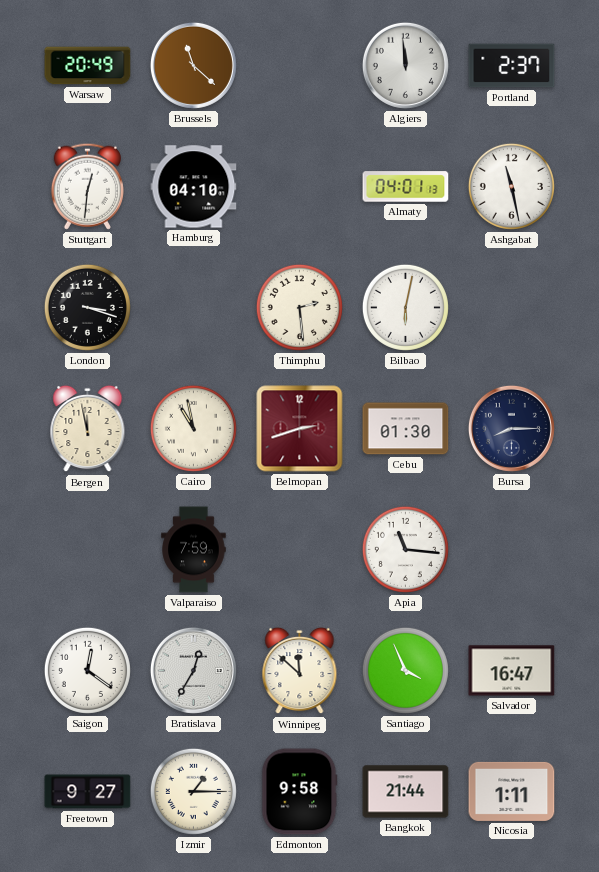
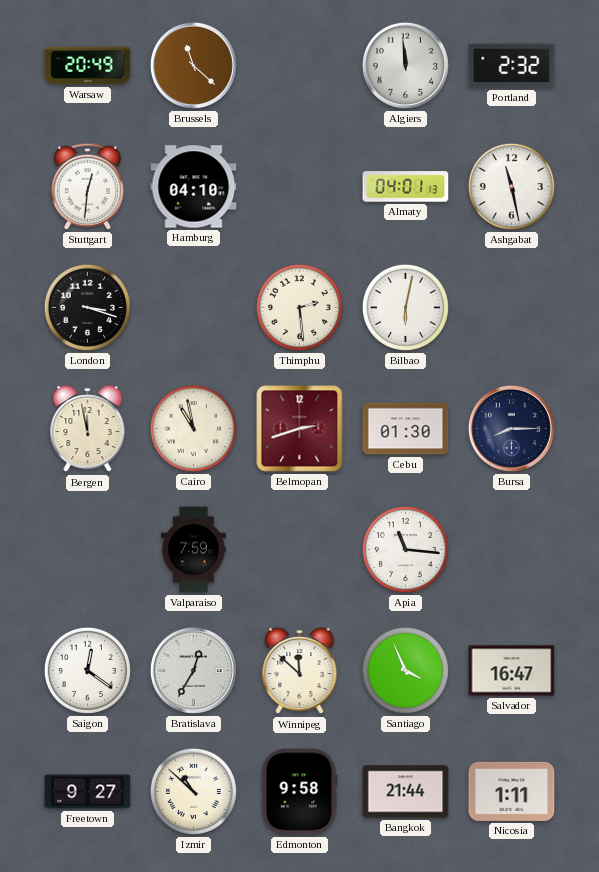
Portland: 2:37 -> 2:32
Izmir: 1:15 -> 10:52
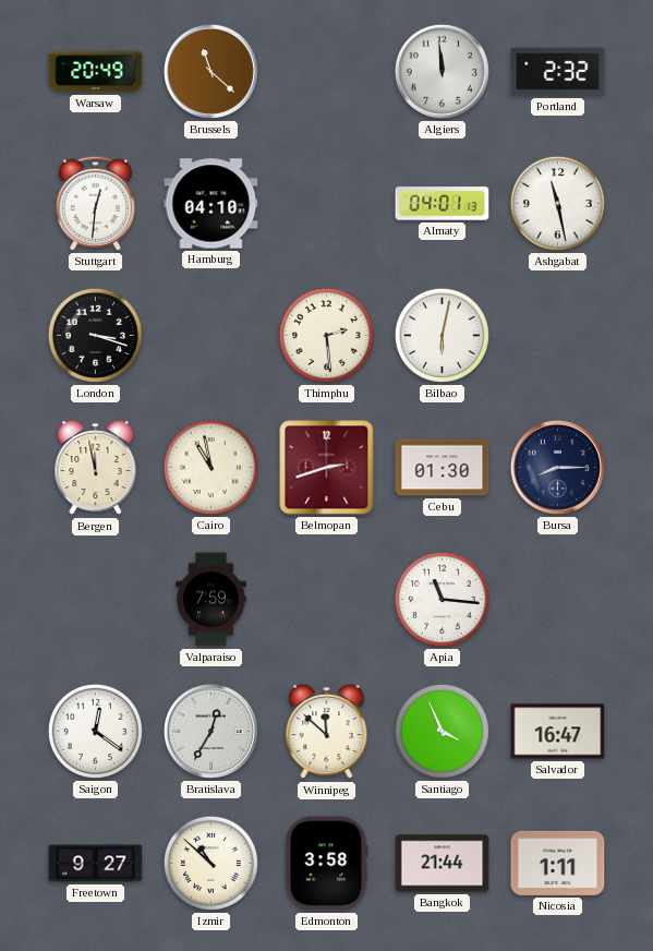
Edmonton: 9:58 -> 3:58
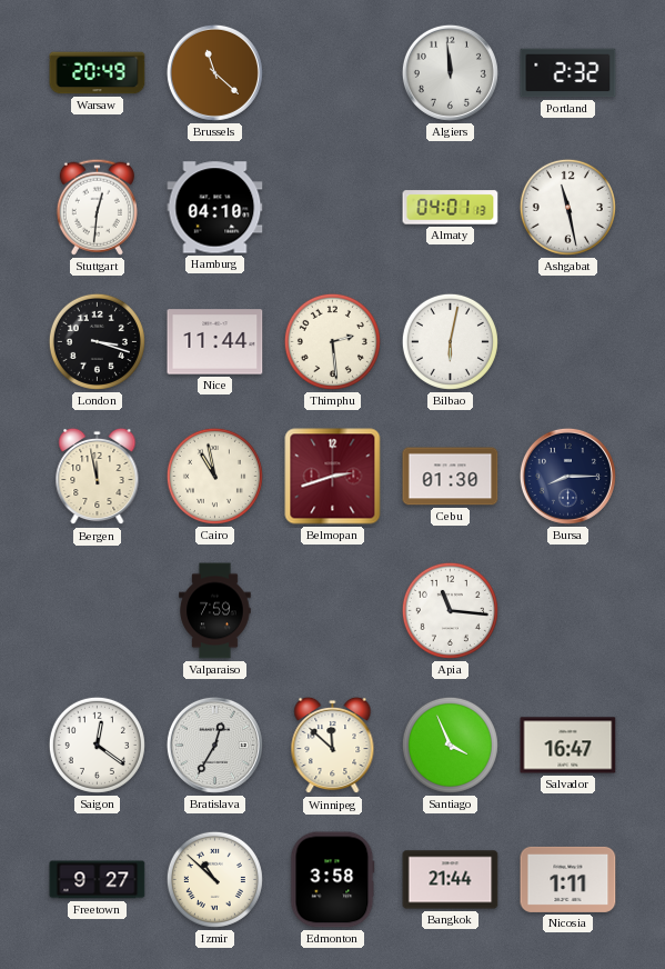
Nice: none -> 11:44
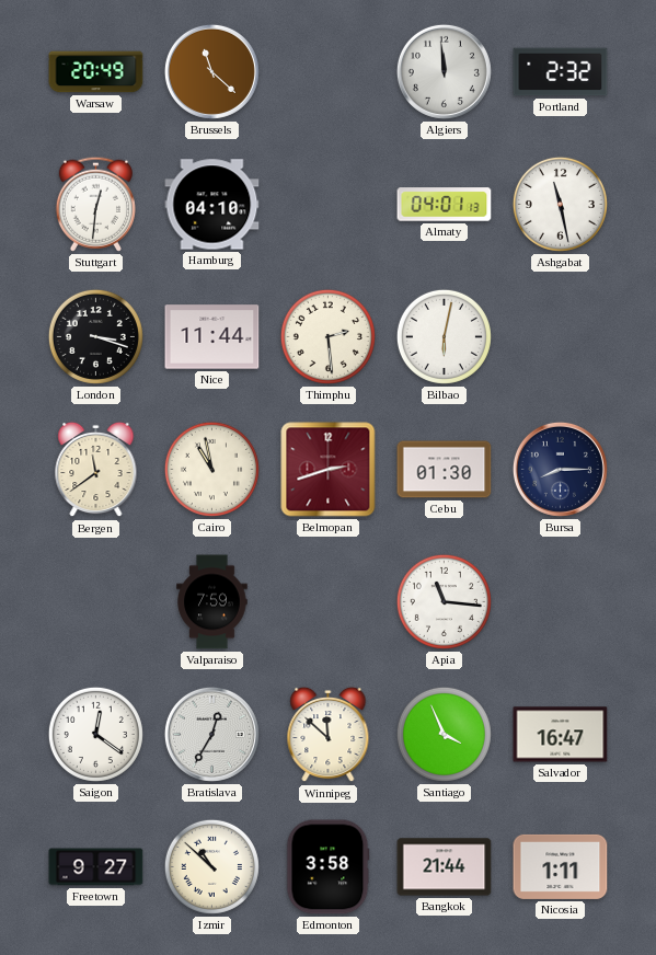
Bergen: 11:58 -> 11:39
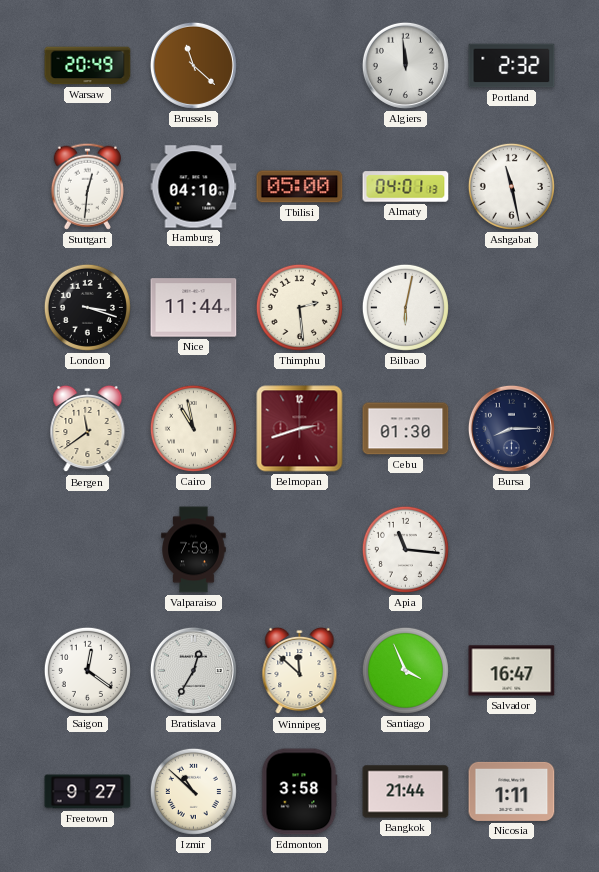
Tbilisi: none -> 05:00
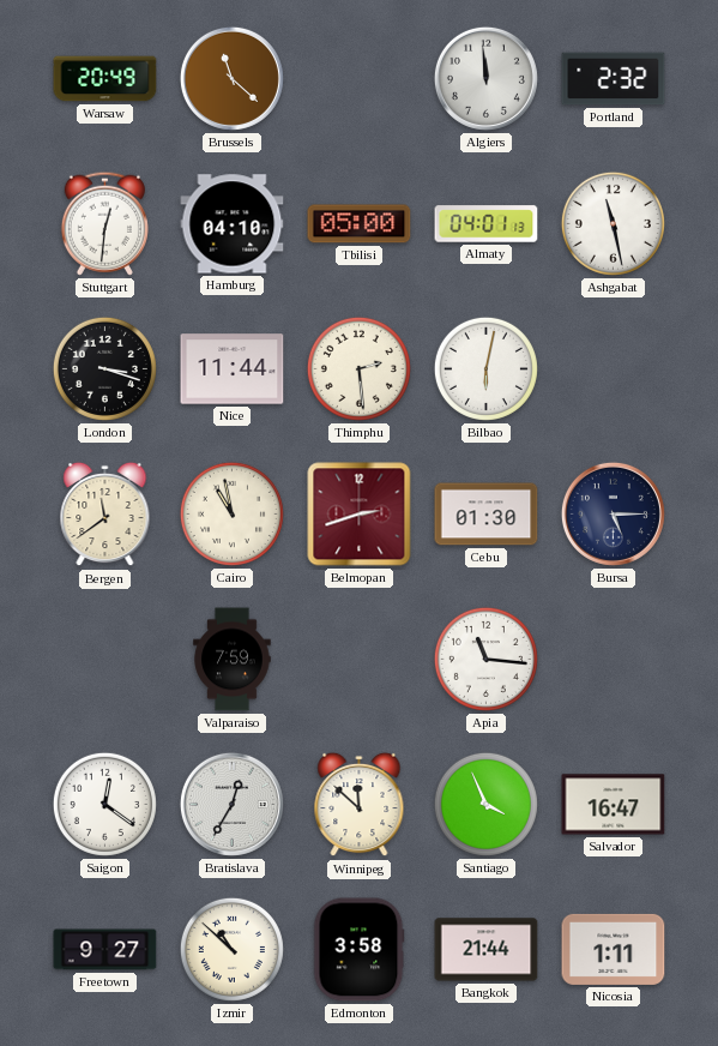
Bursa: 8:15 -> 5:15
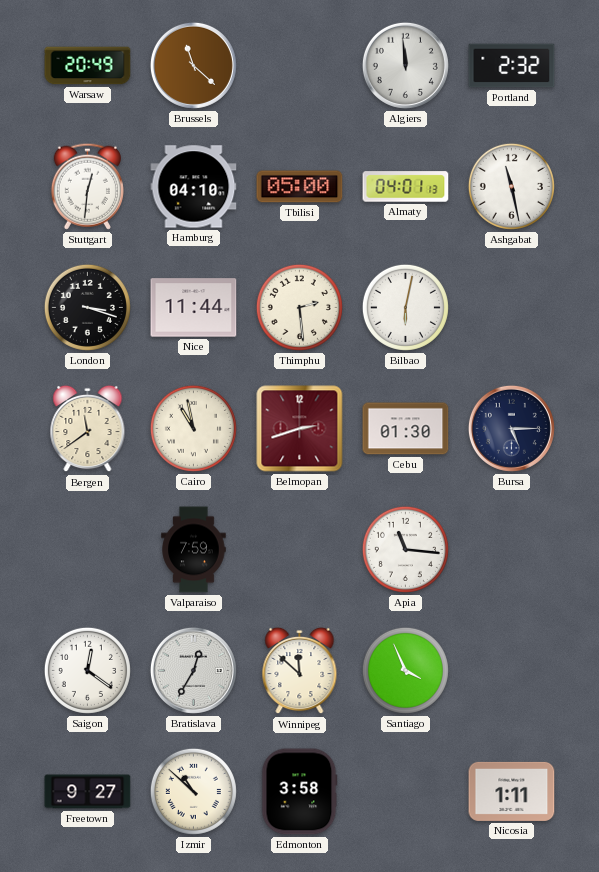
Salvador: 16:47 -> none
Bangkok: 21:44 -> none
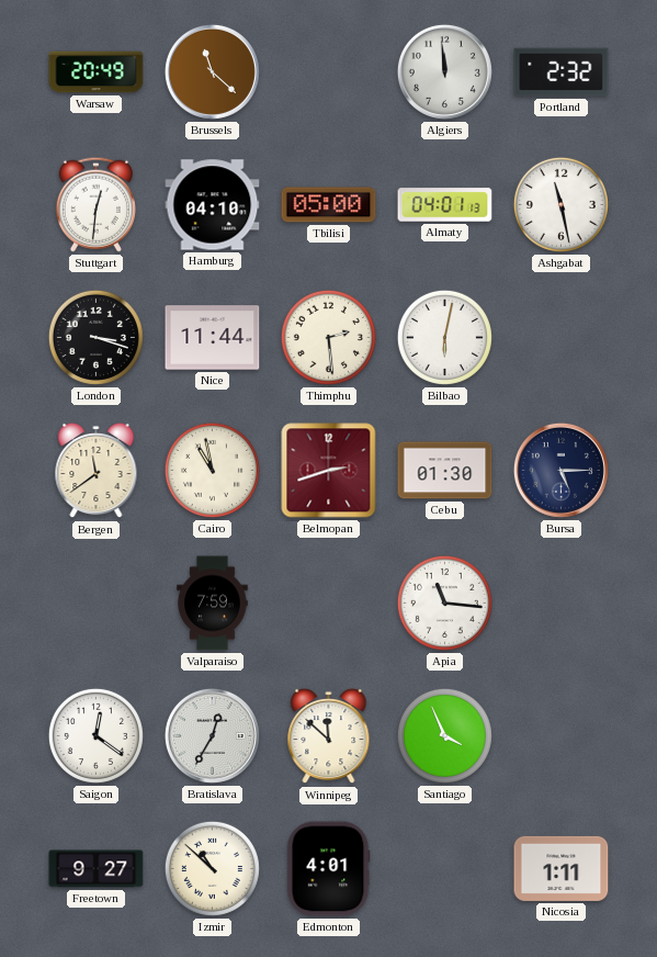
Edmonton: 3:58 -> 4:01
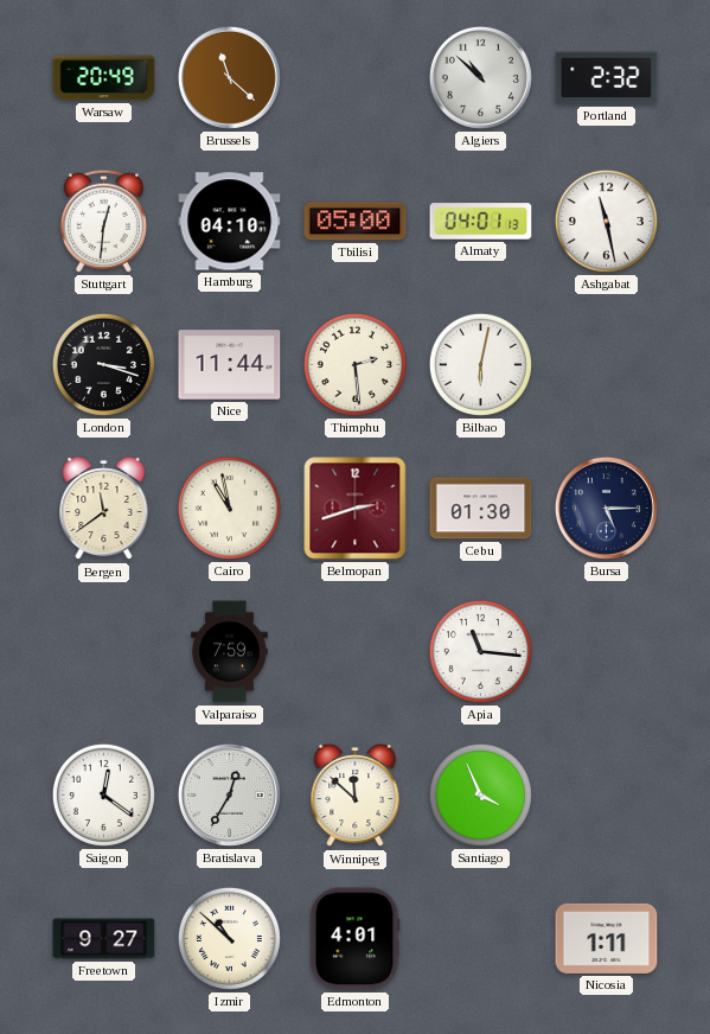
Algiers: 11:59 -> 10:52
